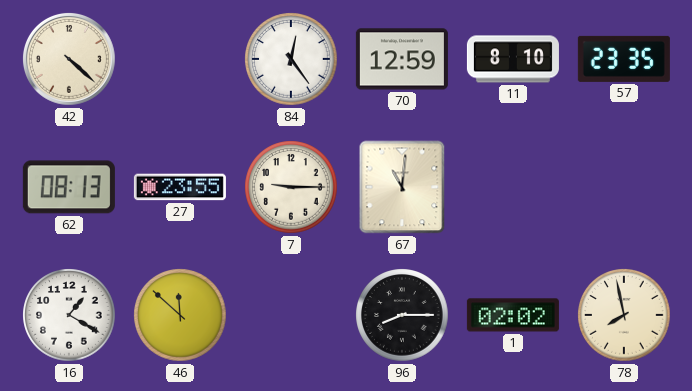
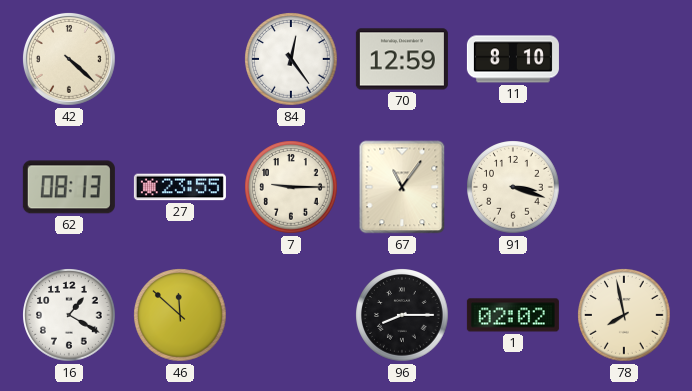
57: 23:35 -> none
67: 11:01 -> 11:06
91: none -> 3:18
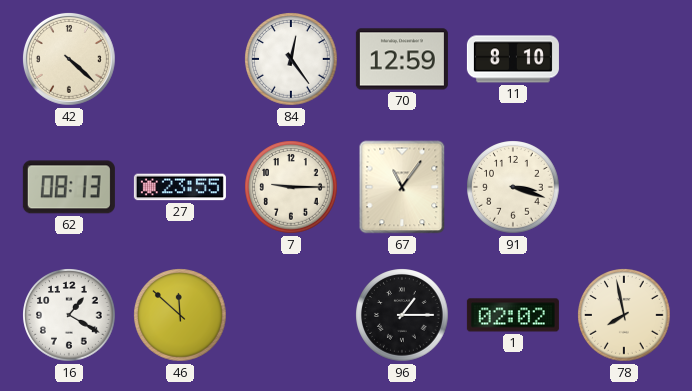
96: 8:15 -> 1:15
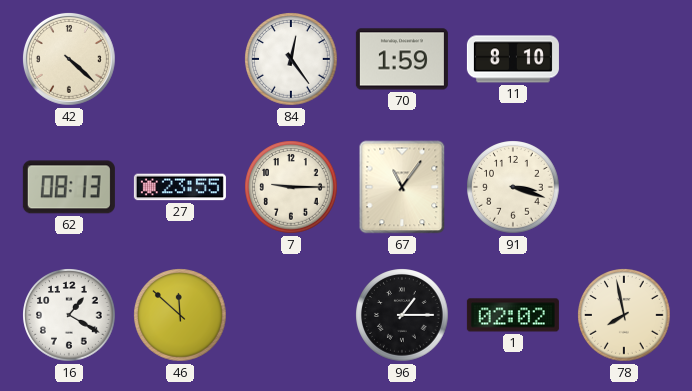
70: 12:59 -> 1:59
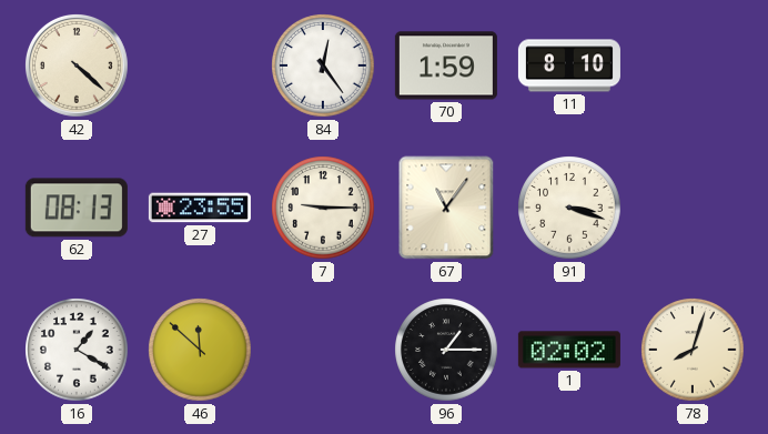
78: 7:58 -> 8:03
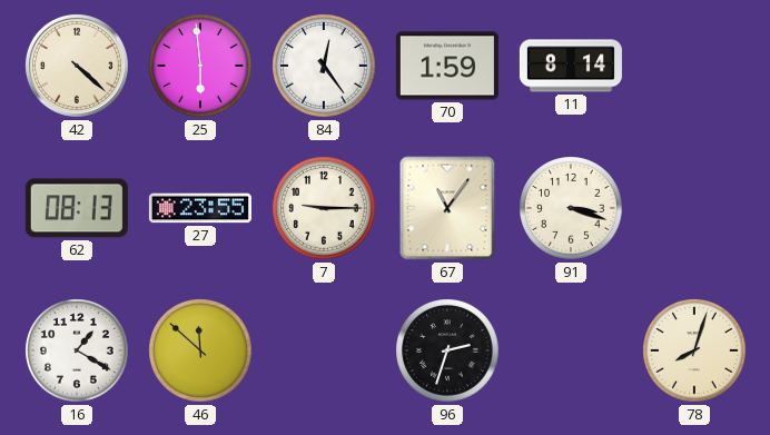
25: none -> 5:59
11: 8:10 -> 8:14
96: 1:15 -> 2:33
1: 02:02 -> none
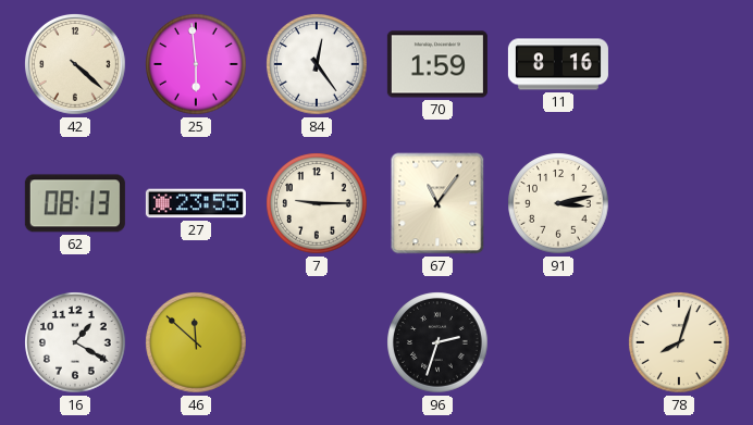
11: 8:14 -> 8:16
91: 3:18 -> 3:13
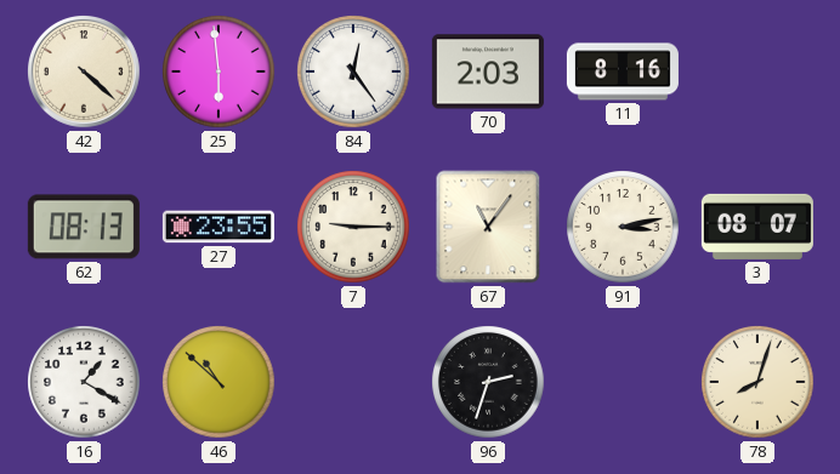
70: 1:59 -> 2:03
3: none -> 08:07
46: 11:52 -> 10:52
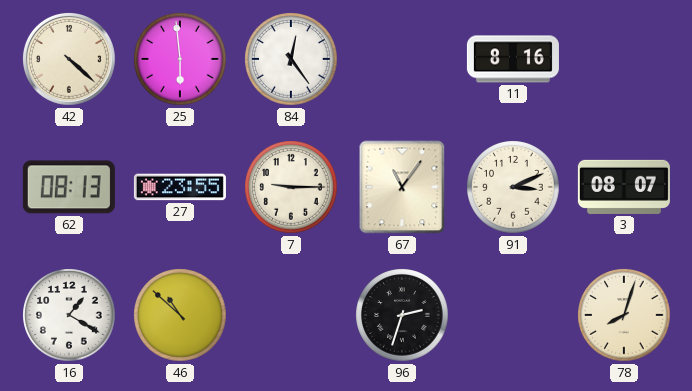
70: 2:03 -> none
91: 3:13 -> 3:11
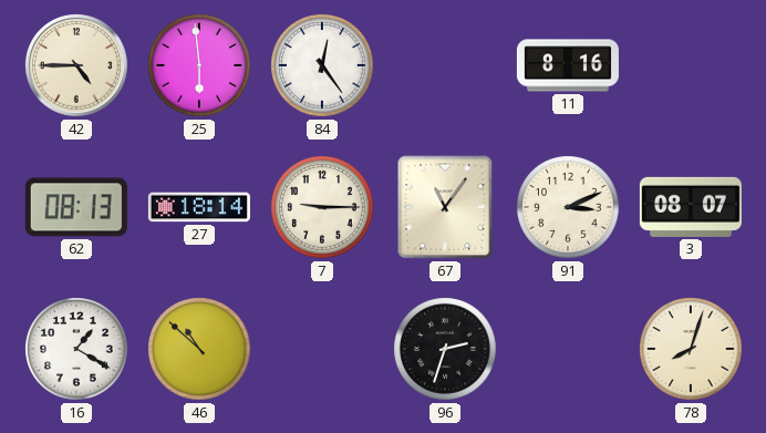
42: 4:22 -> 4:45
27: 23:55 -> 18:14
